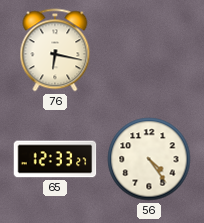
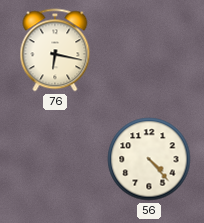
65: 12:33 -> none
56: 4:24 -> 4:23
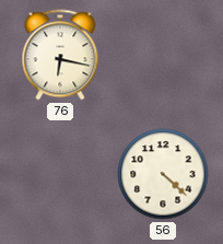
56: 4:23 -> 4:22
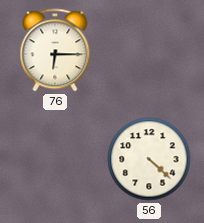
76: 6:17 -> 6:15
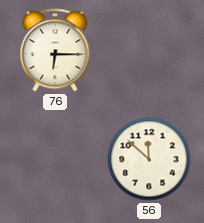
56: 4:22 -> 11:52
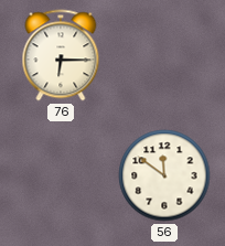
56: 11:52 -> 11:51
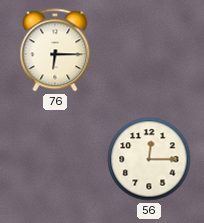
56: 11:51 -> 12:15
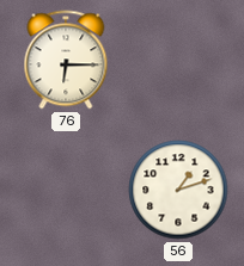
56: 12:15 -> 1:12
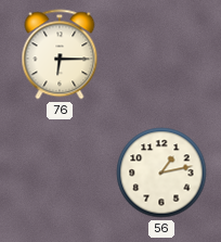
56: 1:12 -> 1:13
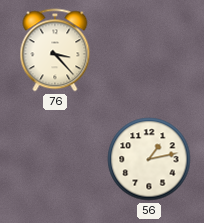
76: 6:15 -> 3:23
